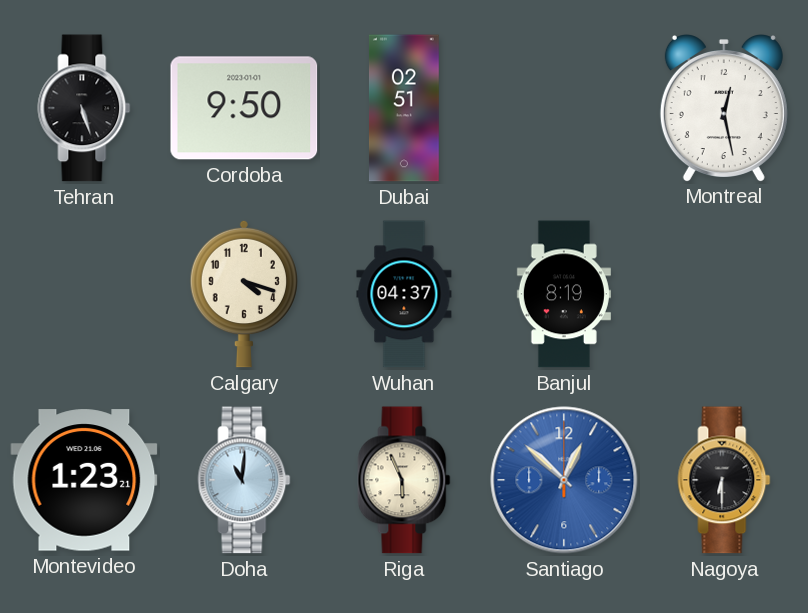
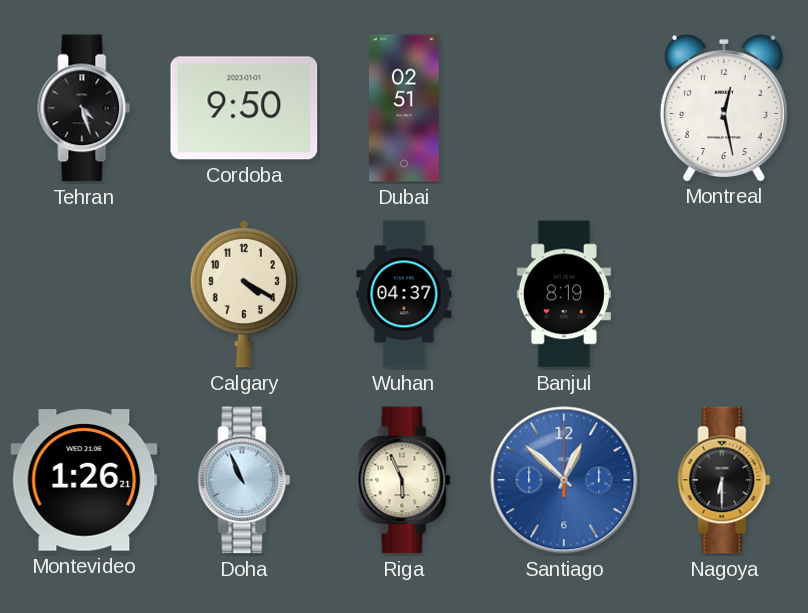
Tehran: 5:27 -> 4:27
Calgary: 4:18 -> 4:20
Montevideo: 1:23 -> 1:26
Doha: 11:01 -> 10:56
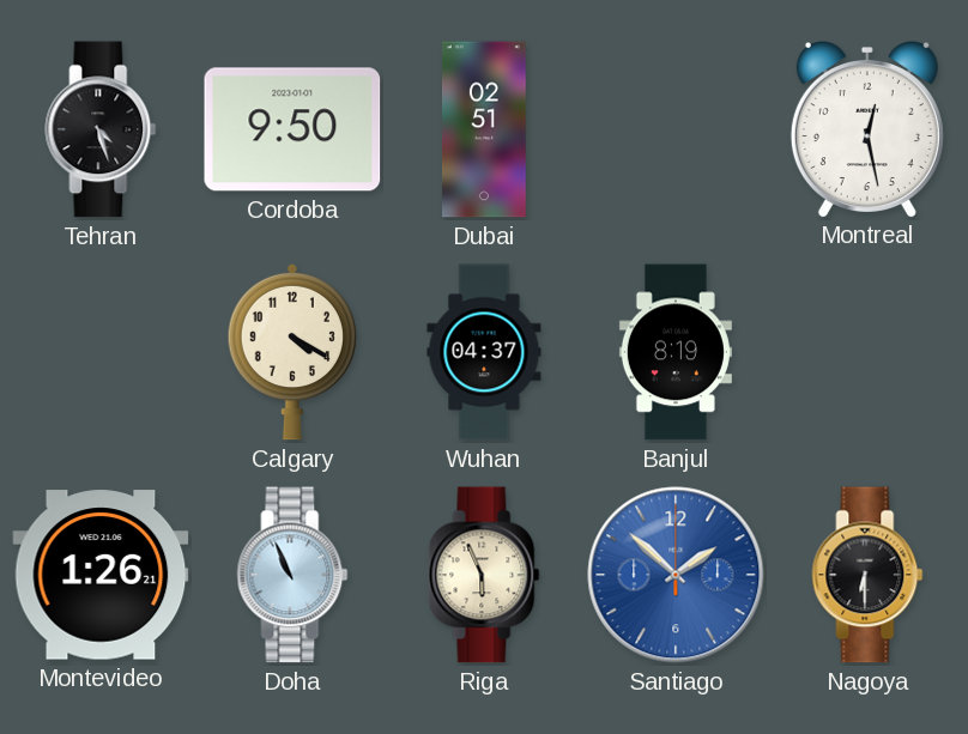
Santiago: 12:52 -> 1:52
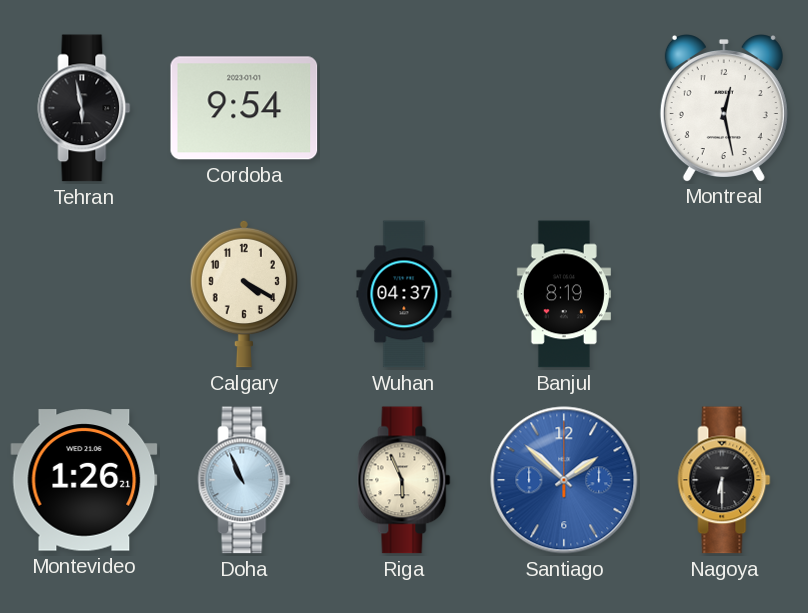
Tehran: 4:27 -> 5:58
Cordoba: 9:50 -> 9:54
Dubai: 02:51 -> none
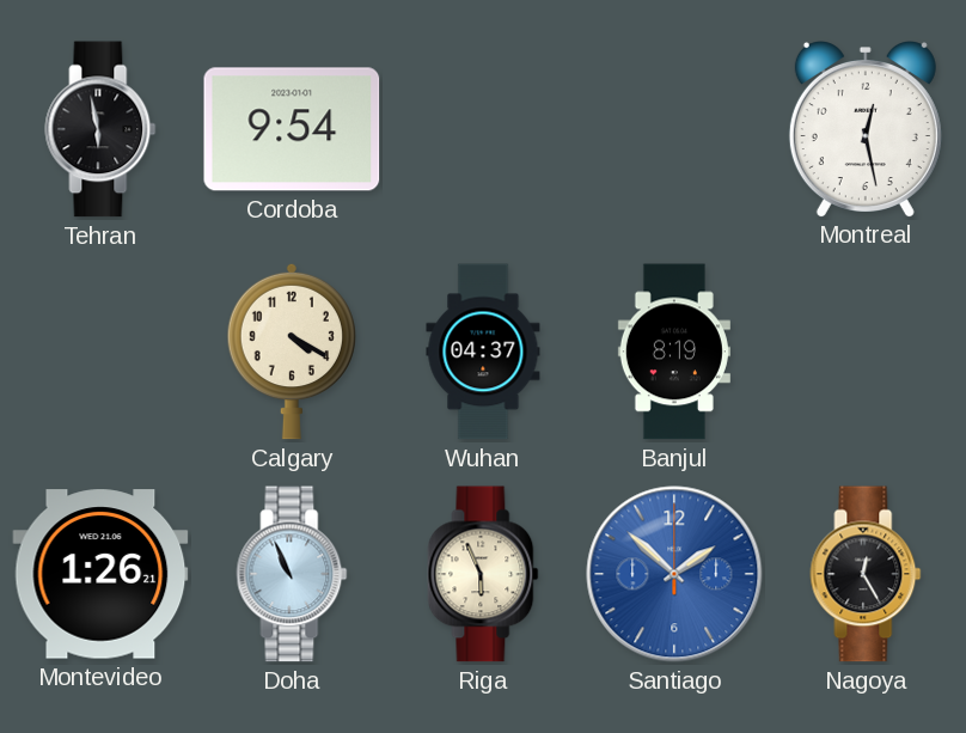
Nagoya: 6:30 -> 12:25
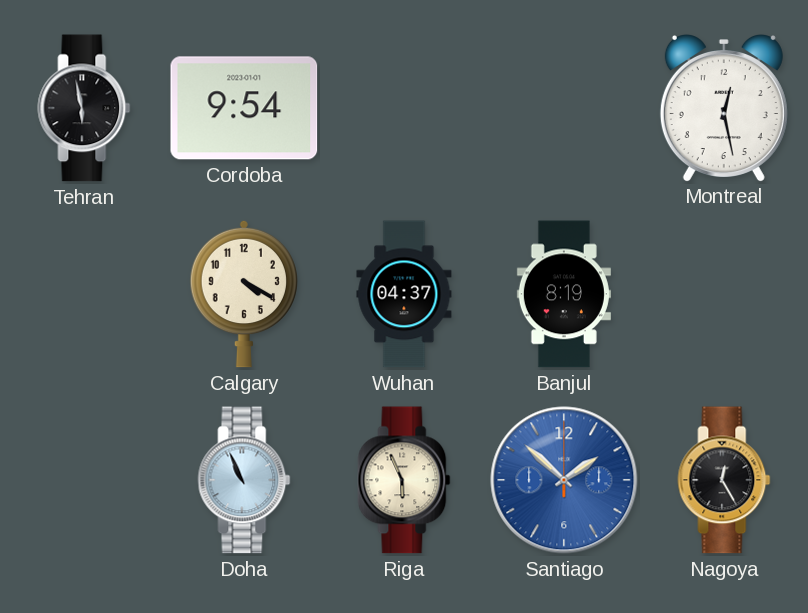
Montevideo: 1:26 -> none
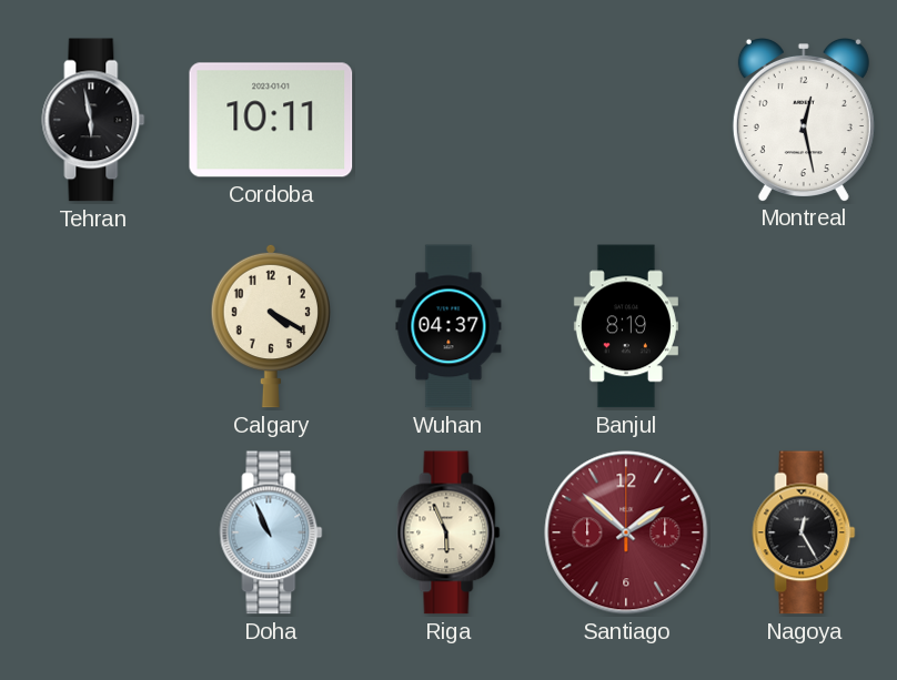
Cordoba: 9:54 -> 10:11
Santiago dial: blue -> burgundy
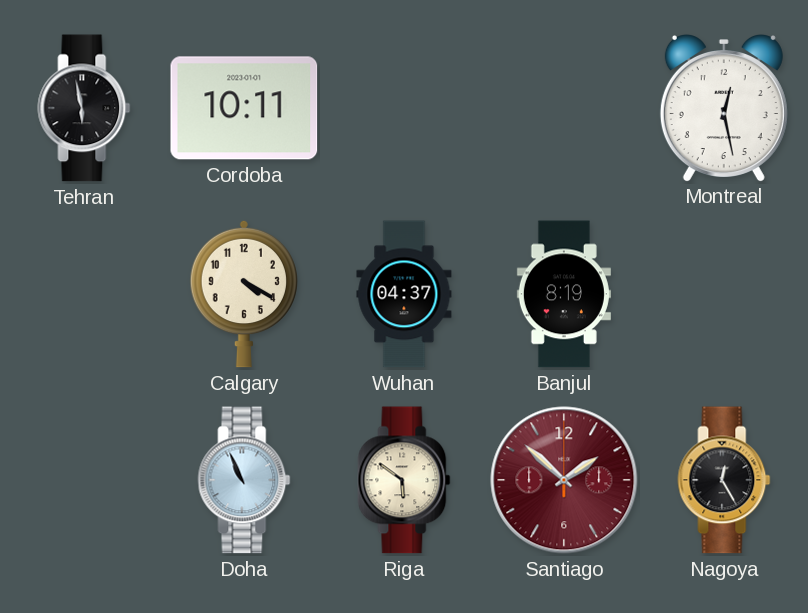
Riga: 5:56 -> 5:51
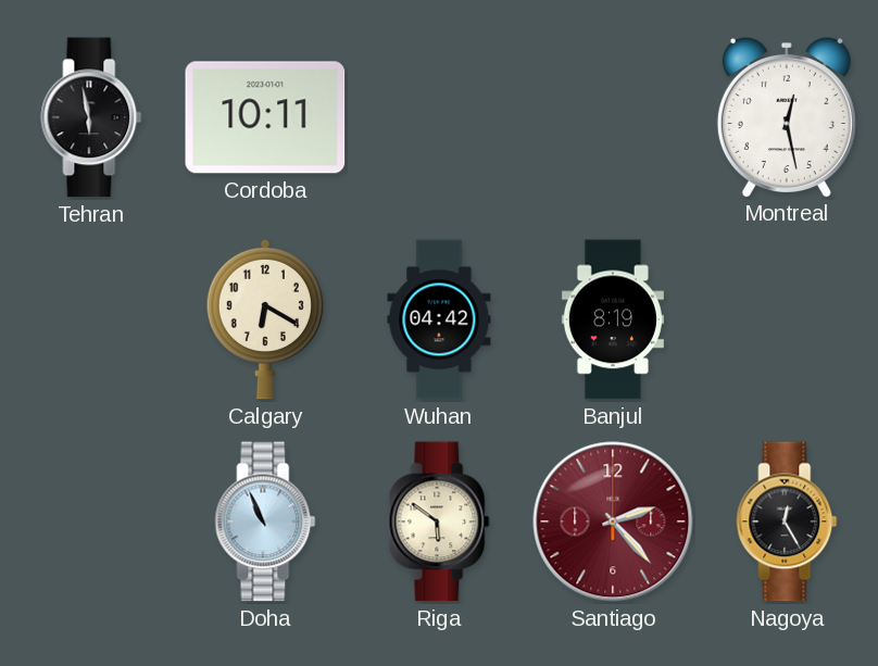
Calgary: 4:20 -> 6:20
Wuhan: 04:37 -> 04:42
Santiago: 1:52 -> 2:23
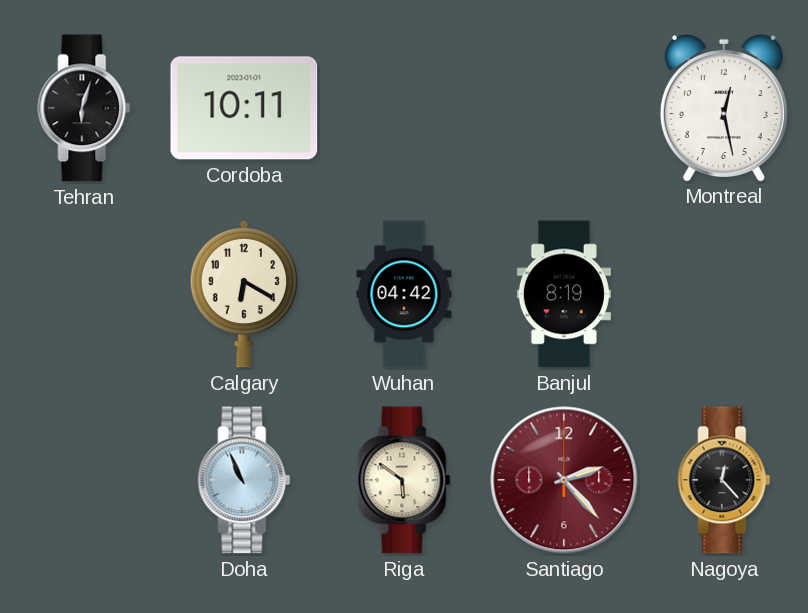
Tehran: 5:58 -> 6:03
Nagoya: 12:25 -> 12:23
